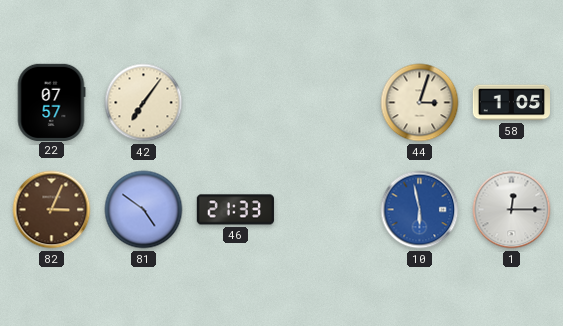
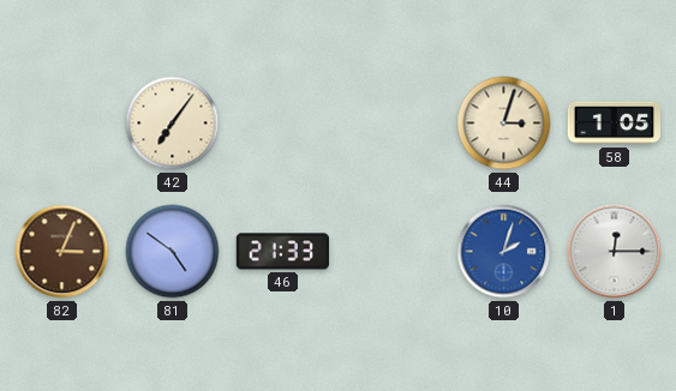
22: 07:57 -> none
10: 5:58 -> 2:03
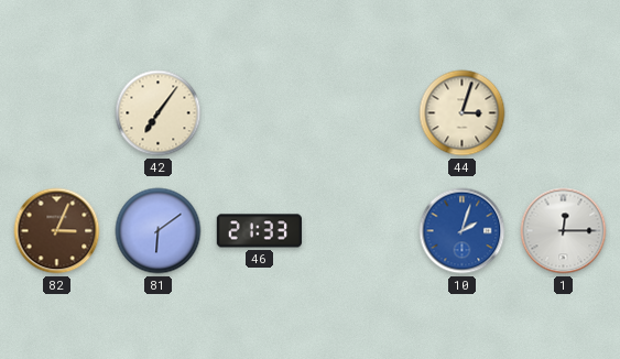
58: 1:05 -> none
81: 4:51 -> 6:09
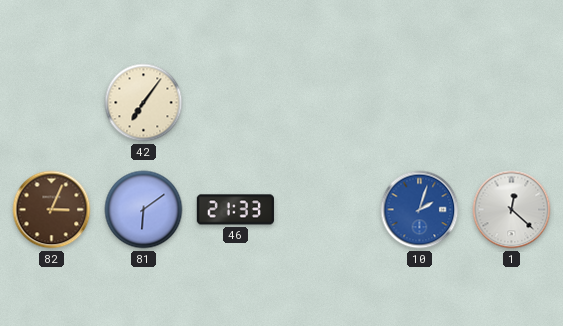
44: 3:03 -> none
1: 12:15 -> 12:22
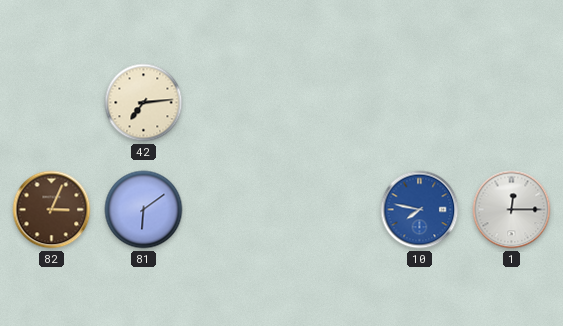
42: 7:06 -> 7:14
46: 21:33 -> none
10: 2:03 -> 7:47
1: 12:22 -> 12:15
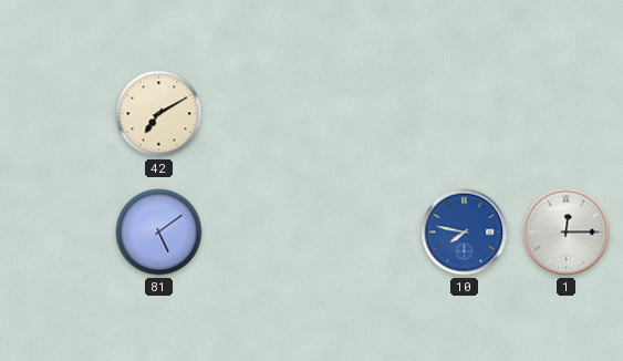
42: 7:14 -> 7:10
82: 3:04 -> none
81: 6:09 -> 5:09
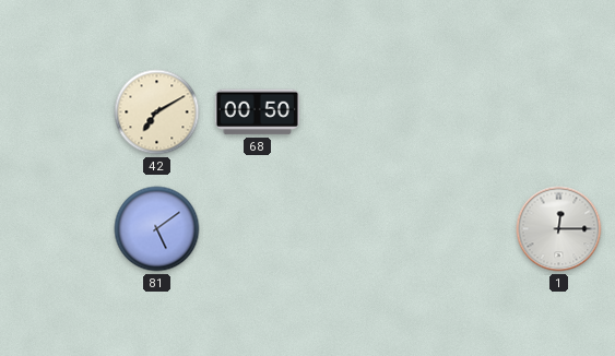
68: none -> 00:50
10: 7:47 -> none
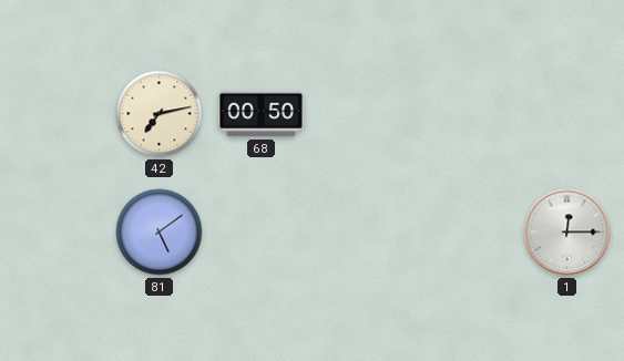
42: 7:10 -> 7:13
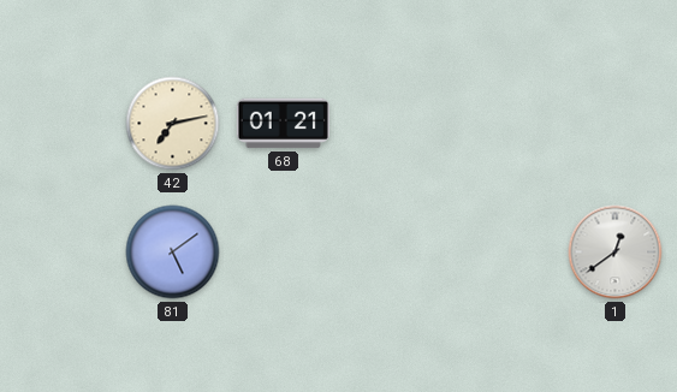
68: 00:50 -> 01:21
1: 12:15 -> 12:39
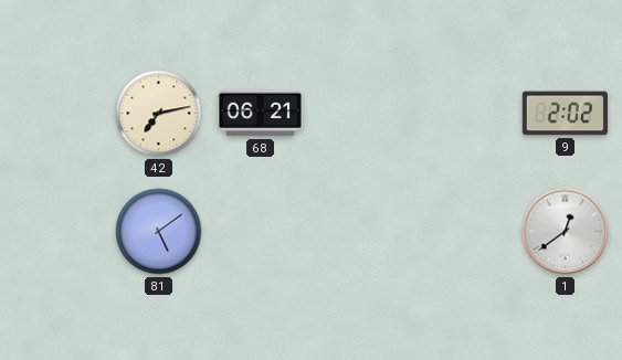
68: 01:21 -> 06:21
9: none -> 2:02
